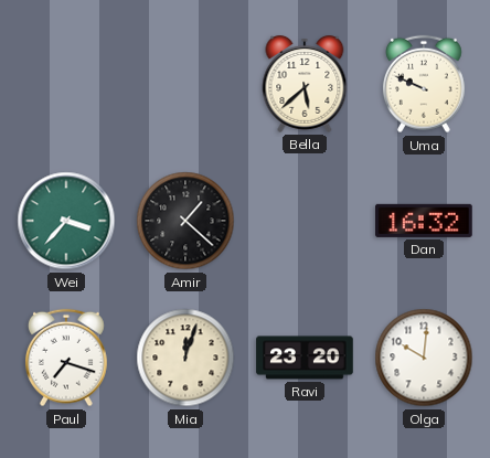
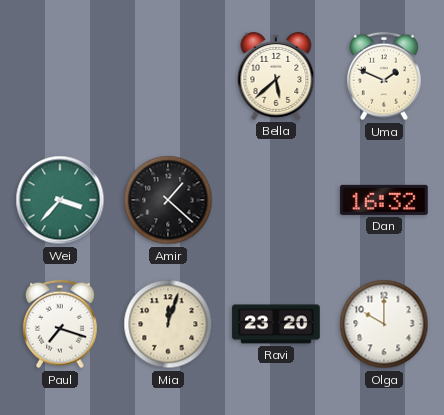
Uma: 9:49 -> 1:49
Olga: 10:01 -> 10:00
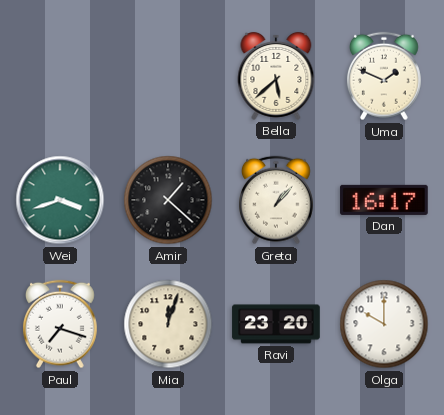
Wei: 3:37 -> 3:42
Greta: none -> 1:07
Dan: 16:32 -> 16:17
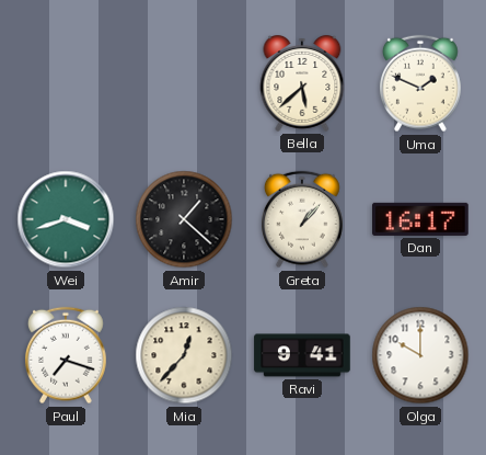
Mia: 12:03 -> 12:37
Ravi: 23:20 -> 9:41
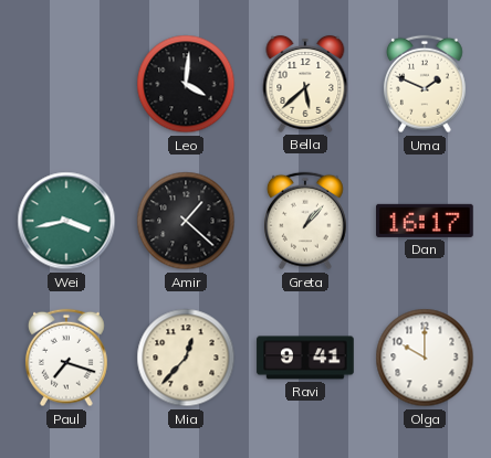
Leo: none -> 4:01
Wei: 3:42 -> 3:43
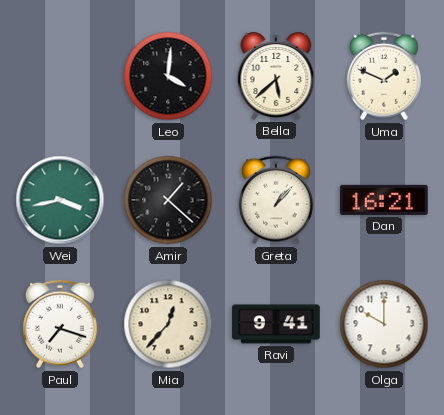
Dan: 16:17 -> 16:21
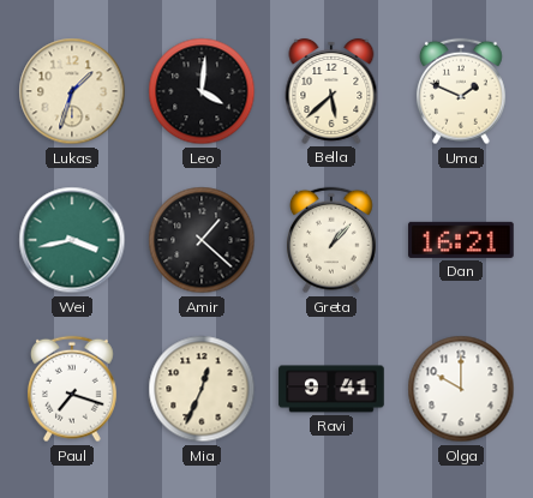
Lukas: none -> 1:33
Mia: 12:37 -> 12:34
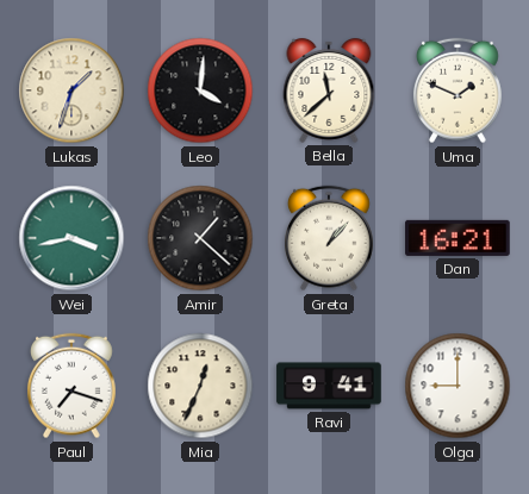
Bella: 5:38 -> 11:38
Olga: 10:00 -> 9:00
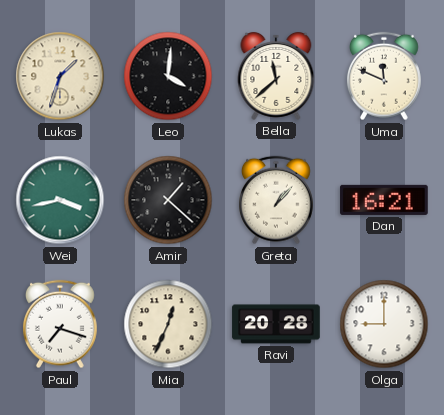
Uma: 1:49 -> 11:49
Ravi: 9:41 -> 20:28
